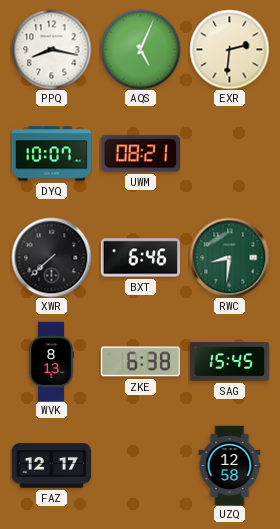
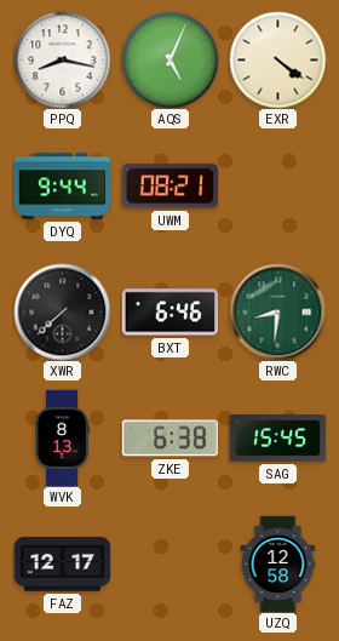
EXR: 2:31 -> 4:21
DYQ: 10:07 -> 9:44
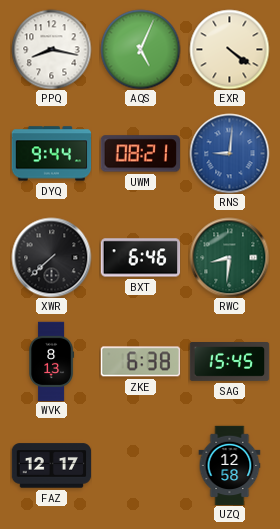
RNS: none -> 9:01
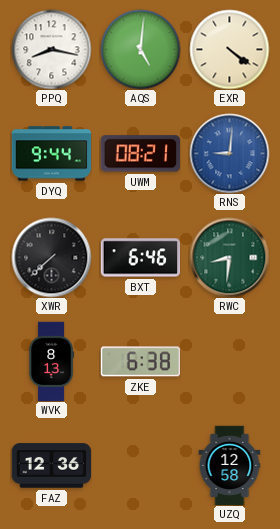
AQS: 5:04 -> 5:01
SAG: 15:45 -> none
FAZ: 12:17 -> 12:36
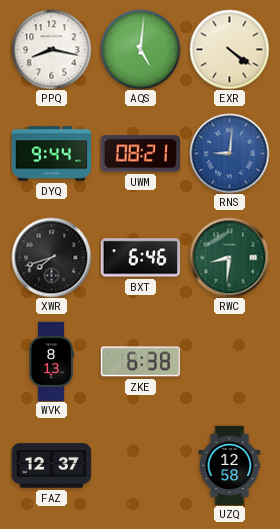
XWR: 7:38 -> 7:42
FAZ: 12:36 -> 12:37
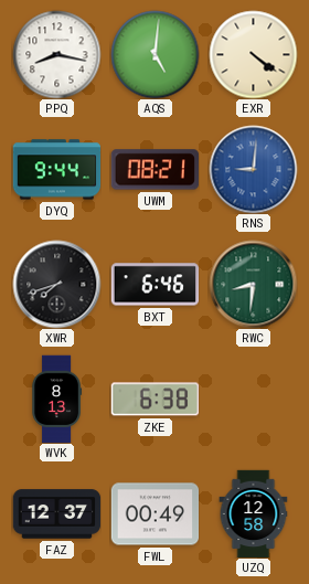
FWL: none -> 00:49
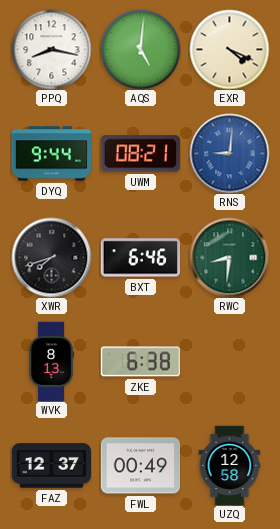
EXR: 4:21 -> 4:19
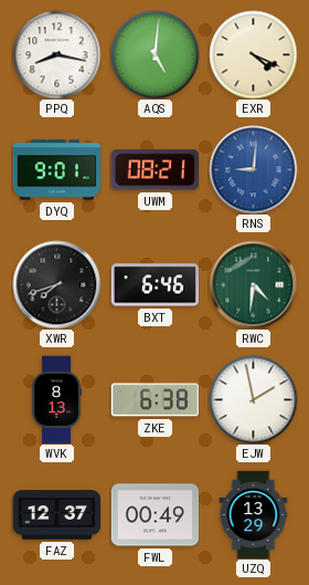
DYQ: 9:44 -> 9:01
RWC: 8:31 -> 4:31
EJW: none -> 1:58
UZQ: 12:58 -> 13:29
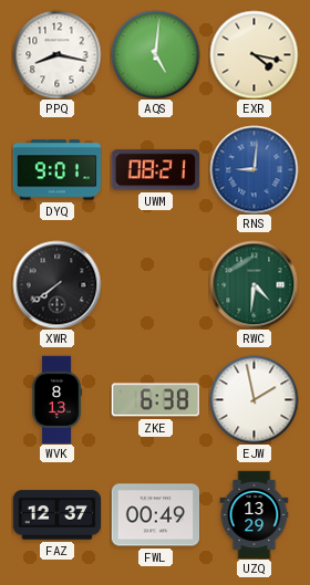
EXR: 4:19 -> 4:17
XWR: 7:42 -> 7:39
BXT: 6:46 -> none
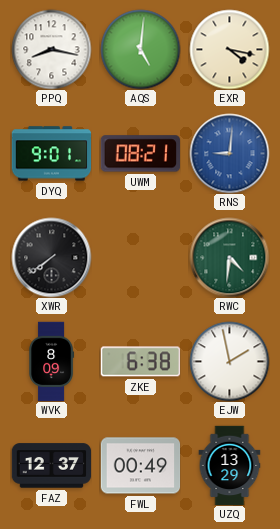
WVK: 8:13 -> 8:09
